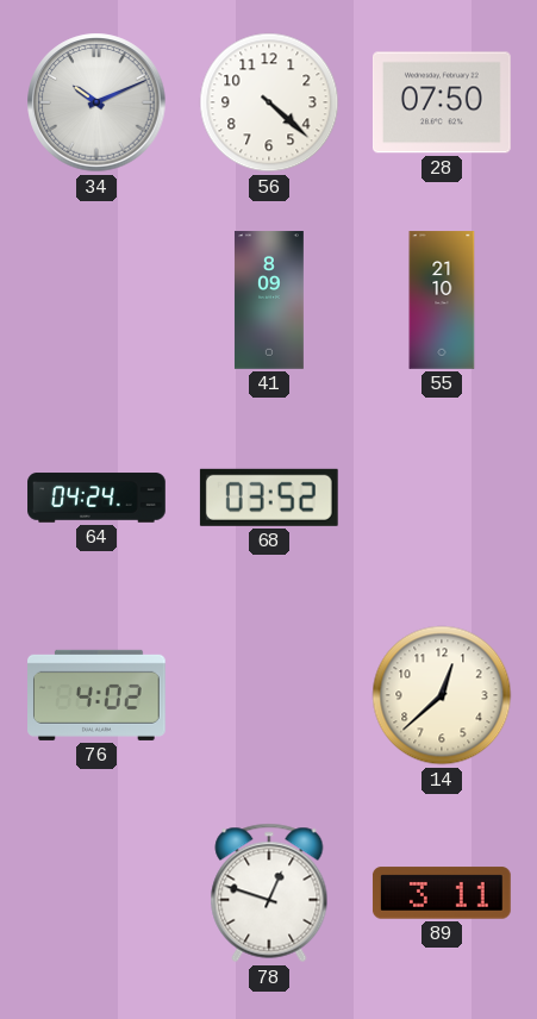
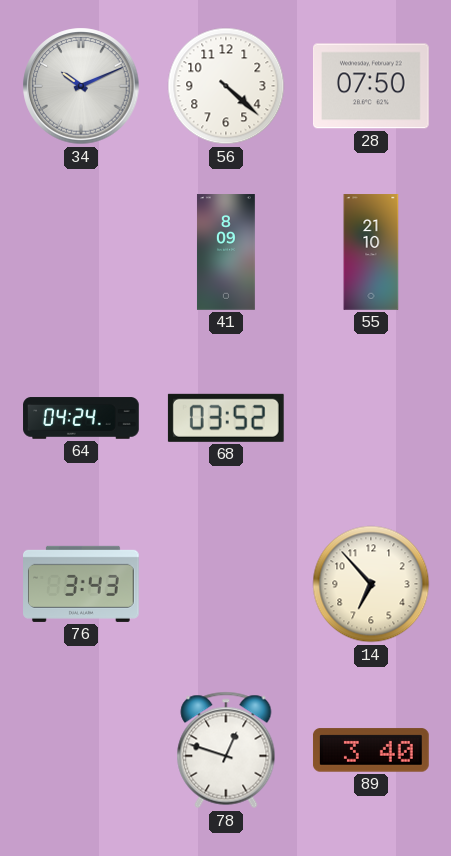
76: 4:02 -> 3:43
14: 12:38 -> 6:53
89: 3:11 -> 3:40
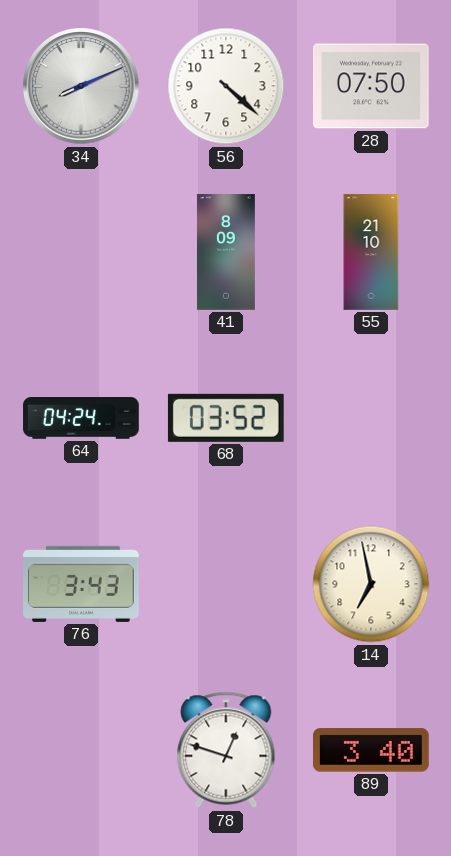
34: 10:11 -> 8:11
14: 6:53 -> 6:58
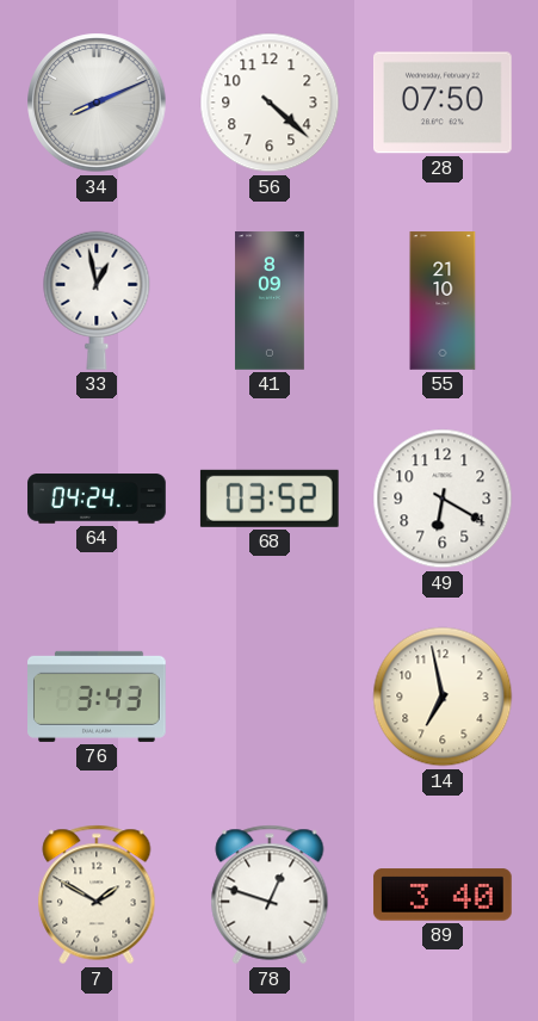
33: none -> 12:58
49: none -> 6:20
7: none -> 1:50
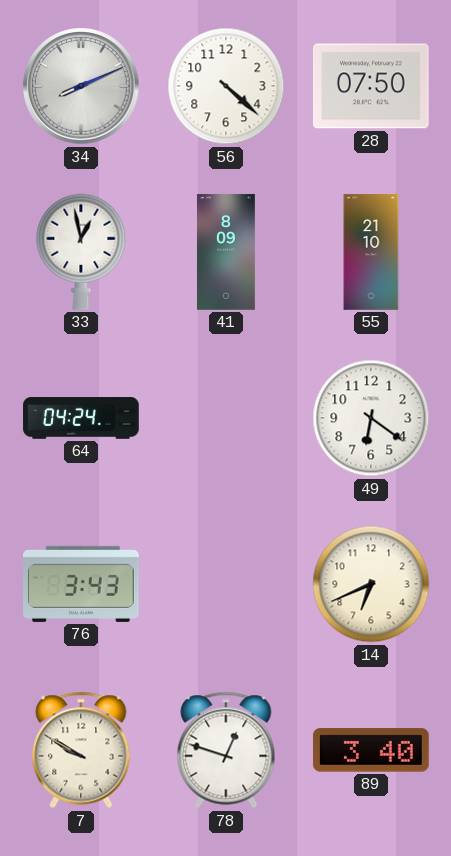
68: 03:52 -> none
49: 6:20 -> 6:21
14: 6:58 -> 6:41
7: 1:50 -> 9:50
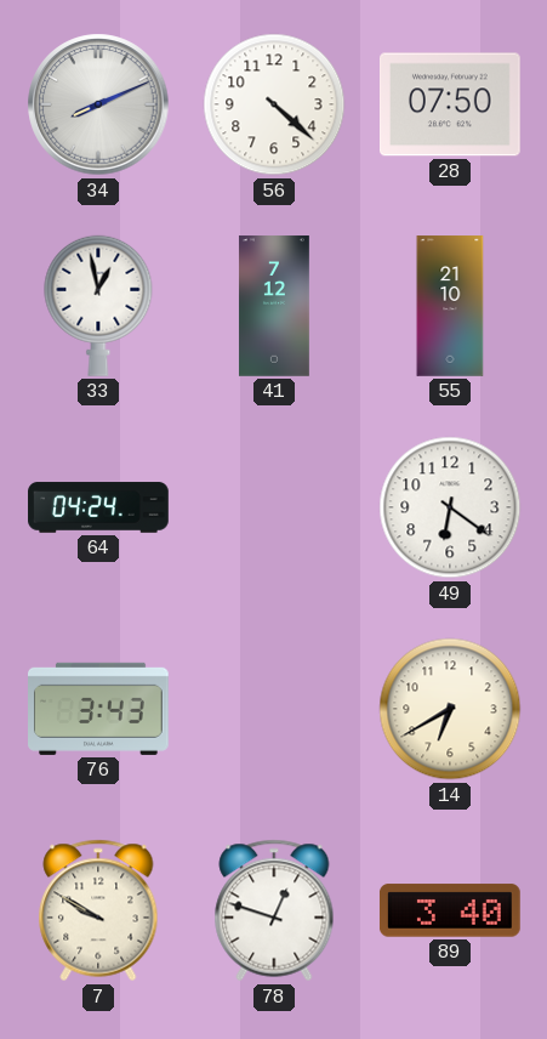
41: 8:09 -> 7:12
14: 6:41 -> 6:40
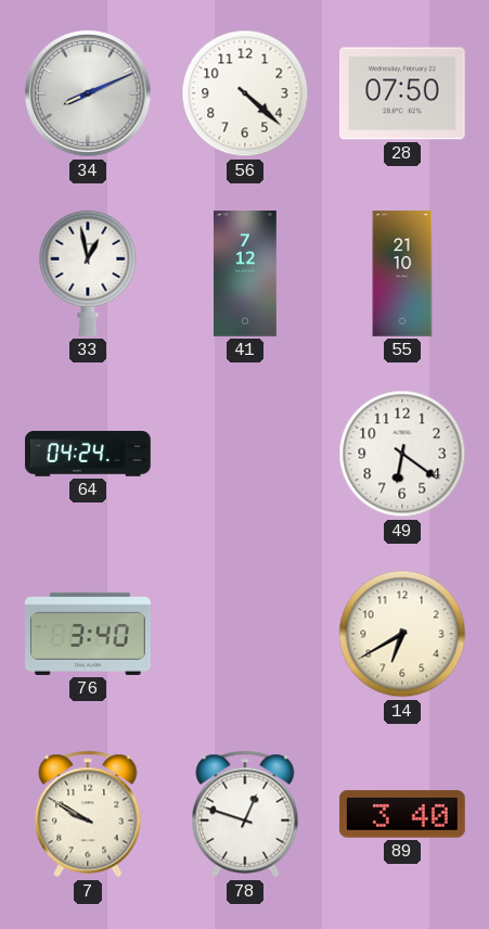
76: 3:43 -> 3:40
